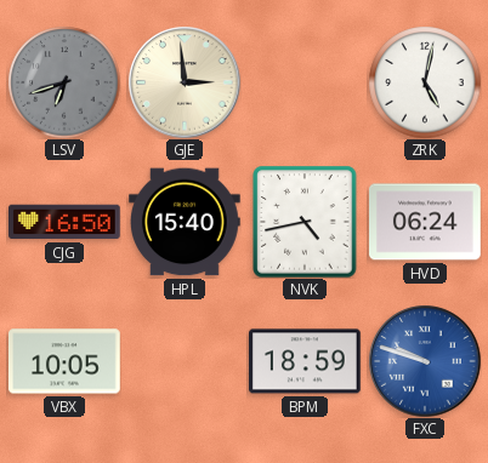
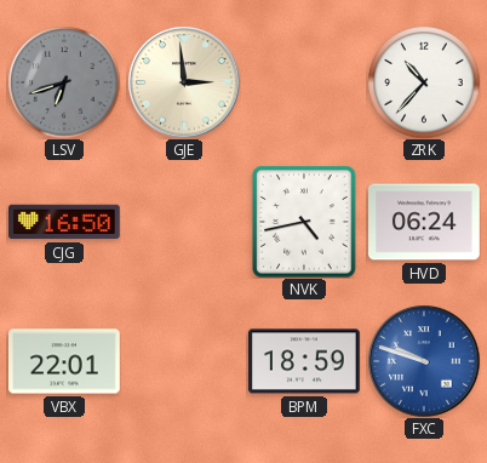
ZRK: 5:02 -> 10:37
HPL: 15:40 -> none
VBX: 10:05 -> 22:01
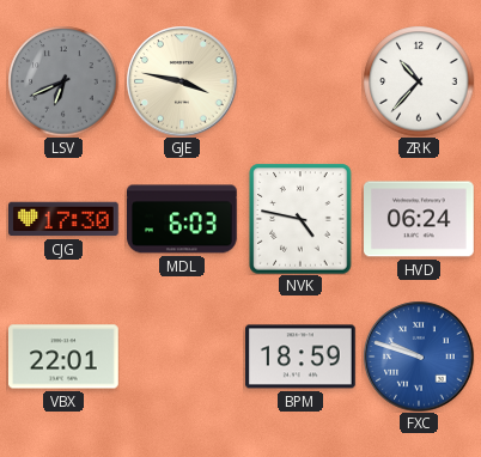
LSV: 6:42 -> 6:41
GJE: 2:59 -> 3:47
CJG: 16:50 -> 17:30
MDL: none -> 6:03
NVK: 4:43 -> 4:47
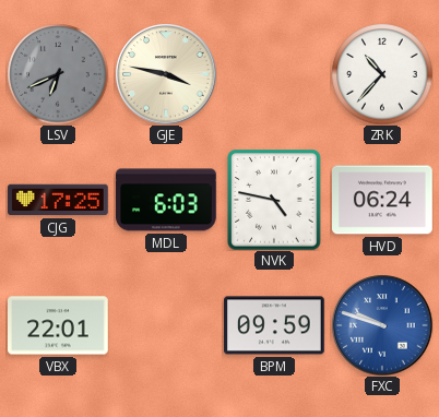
CJG: 17:30 -> 17:25
BPM: 18:59 -> 09:59
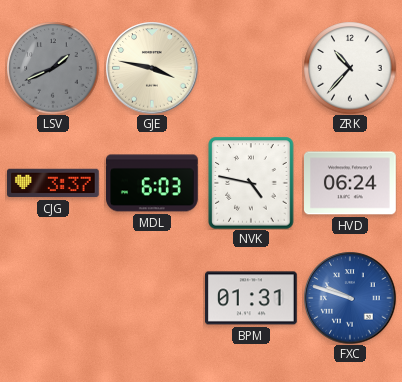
LSV: 6:41 -> 1:41
CJG: 17:25 -> 3:37
VBX: 22:01 -> none
BPM: 09:59 -> 01:31
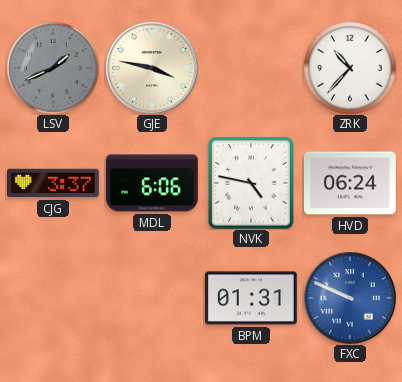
MDL: 6:03 -> 6:06
FXC: 9:48 -> 9:49
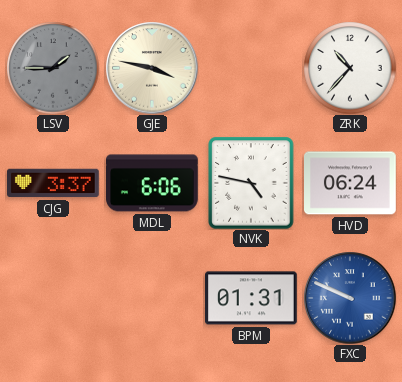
LSV: 1:41 -> 1:45
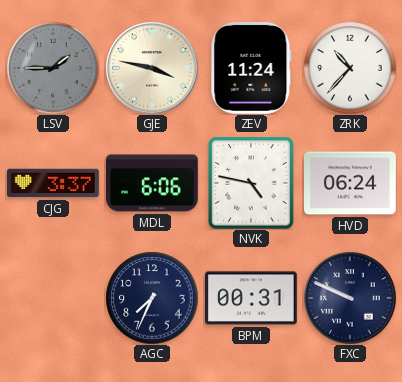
ZEV: none -> 11:24
AGC: none -> 7:34
BPM: 01:31 -> 00:31
FXC dial: blue -> navy
